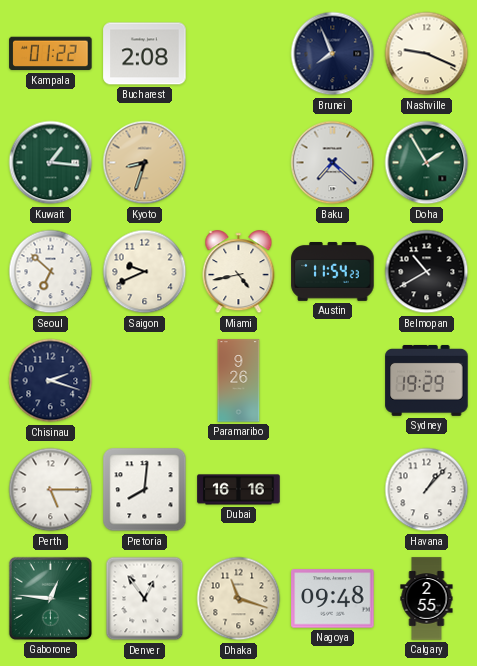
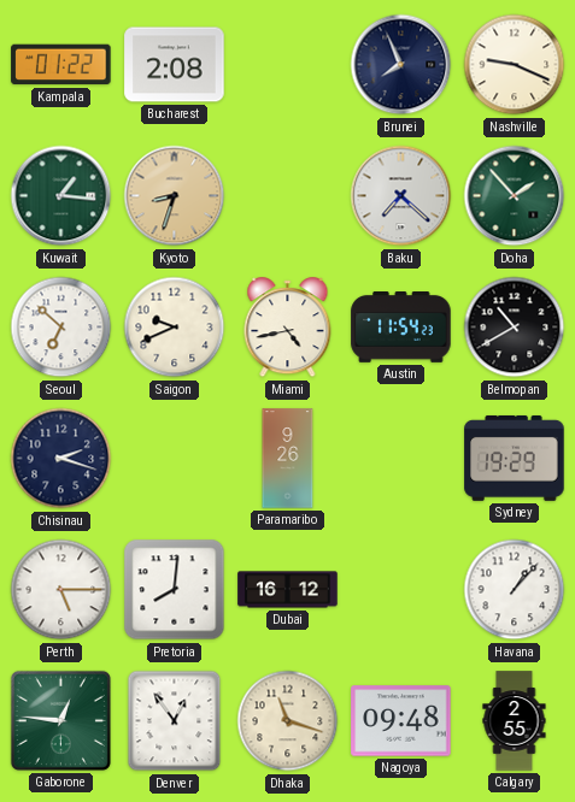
Doha: 1:55 -> 1:53
Dubai: 16:16 -> 16:12
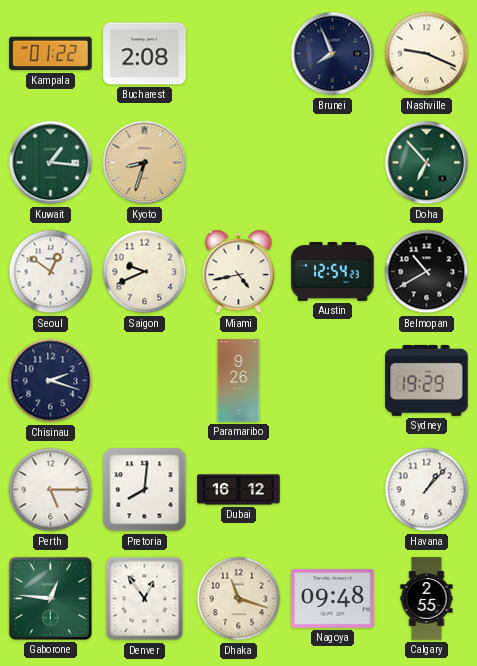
Baku: 7:22 -> none
Doha: 1:53 -> 6:53
Seoul: 6:52 -> 12:51
Austin: 11:54 -> 12:54
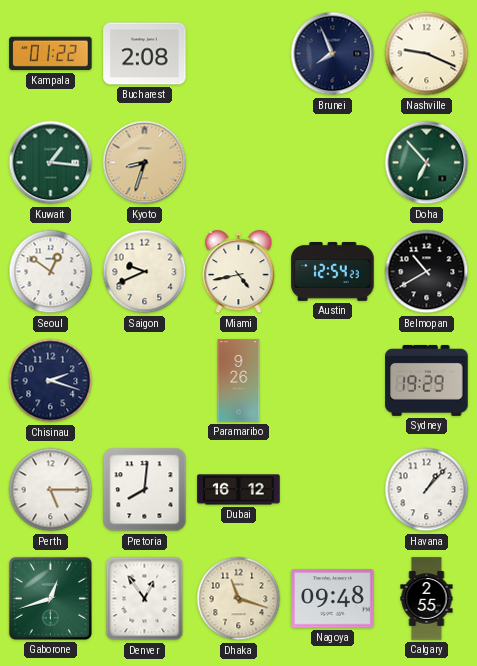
Gaborone: 12:46 -> 12:42
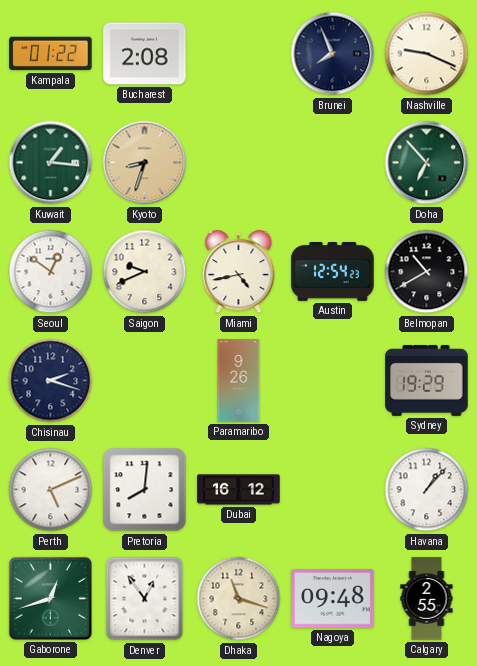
Perth: 5:15 -> 5:11
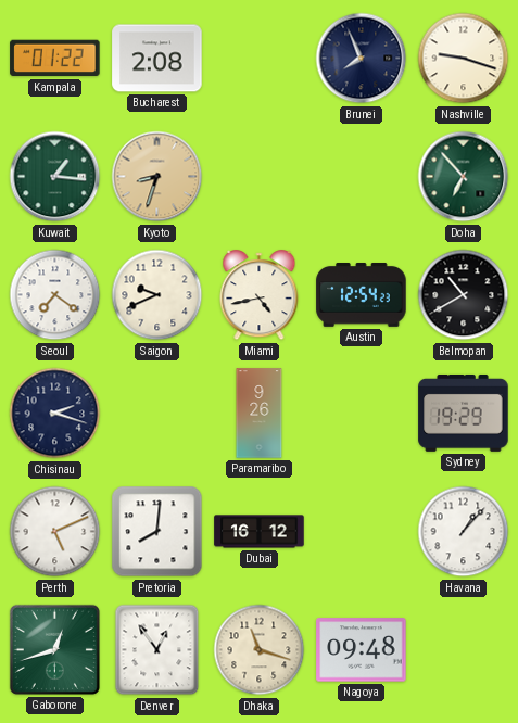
Nashville: 9:19 -> 9:18
Seoul: 12:51 -> 7:21
Calgary: 2:55 -> none
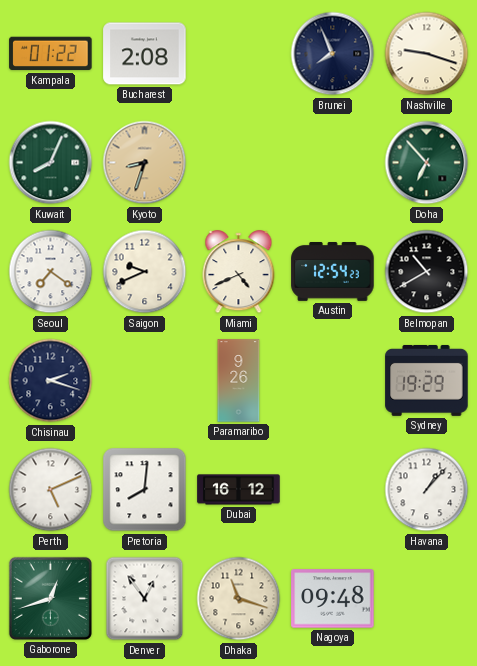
Kuwait: 1:16 -> 8:04
Miami: 4:43 -> 4:41
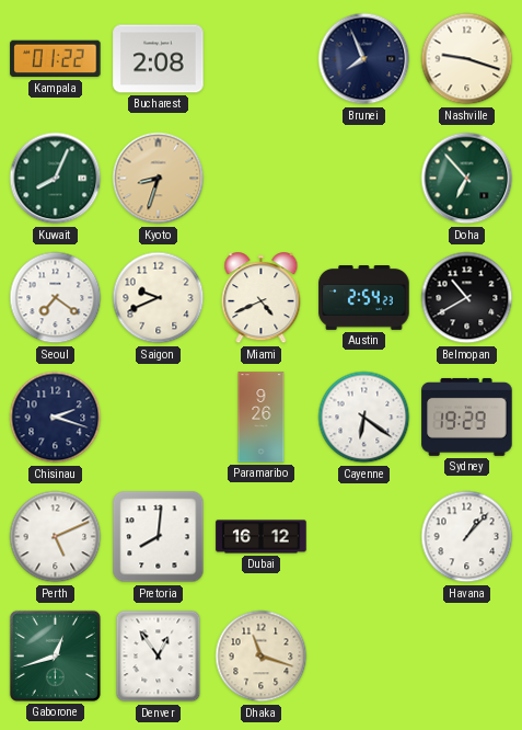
Austin: 12:54 -> 2:54
Cayenne: none -> 6:21
Nagoya: 09:48 -> none
